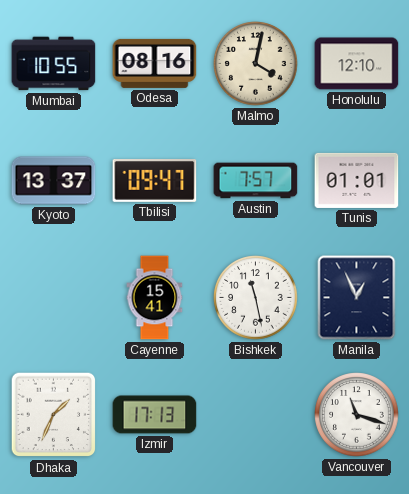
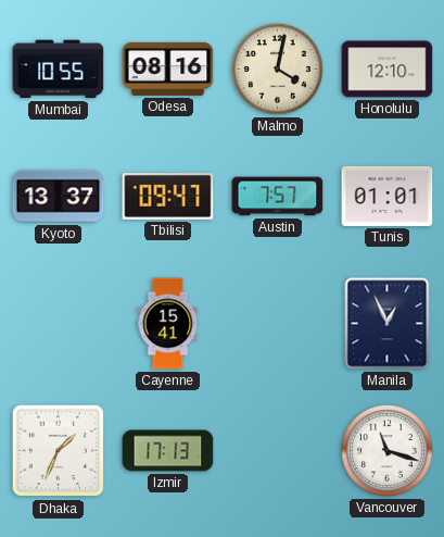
Bishkek: 11:28 -> none
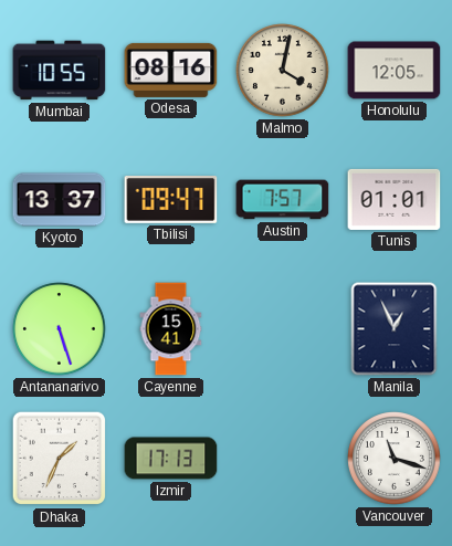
Honolulu: 12:10 -> 12:05
Antananarivo: none -> 5:27
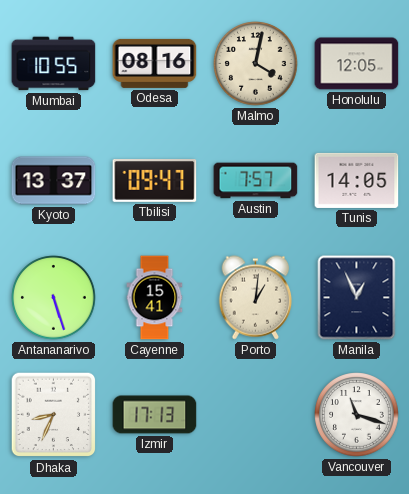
Tunis: 01:01 -> 14:05
Porto: none -> 1:01
Dhaka: 1:34 -> 8:34
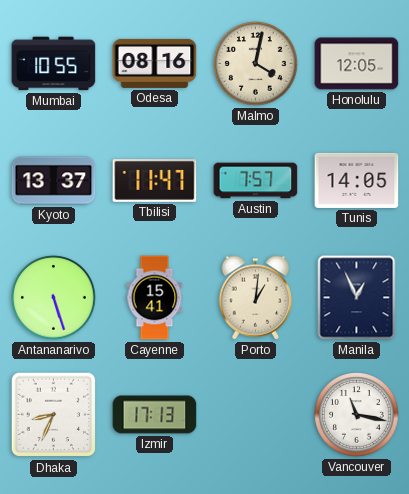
Tbilisi: 09:47 -> 11:47
Vancouver: 11:18 -> 11:17
